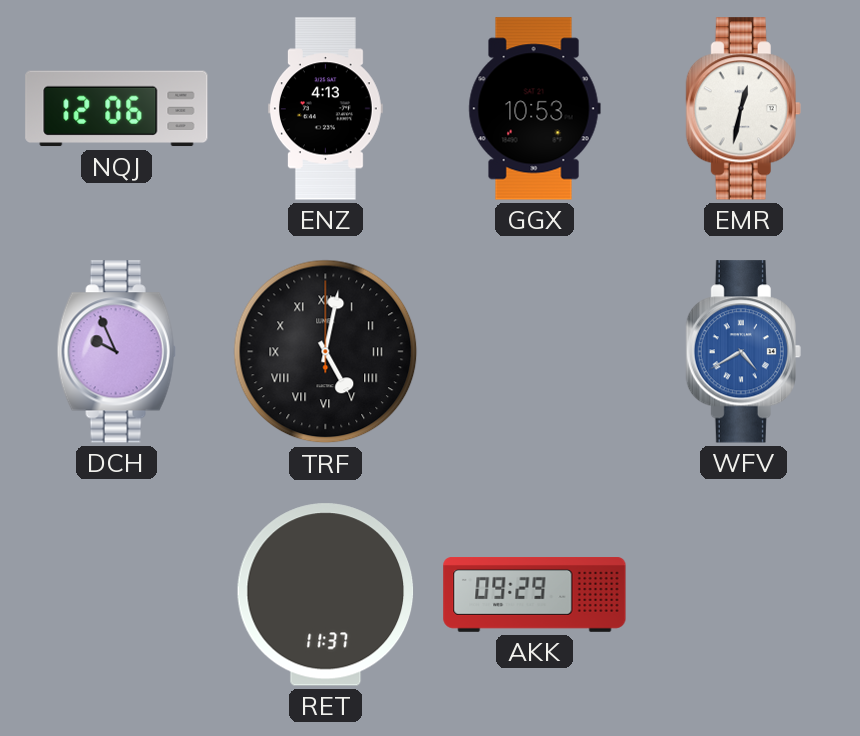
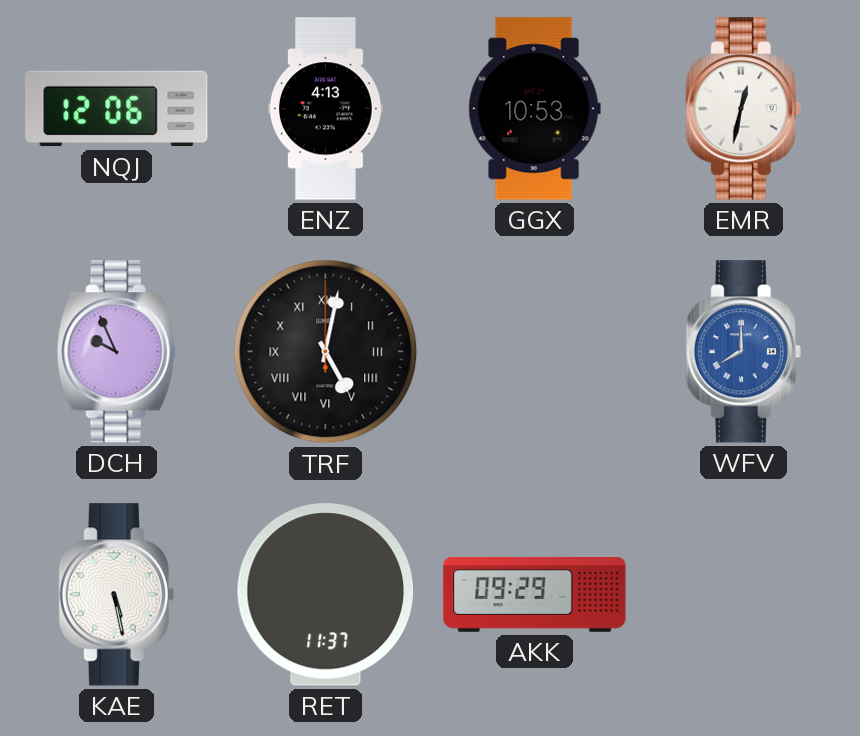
WFV: 4:40 -> 8:00
KAE: none -> 5:28
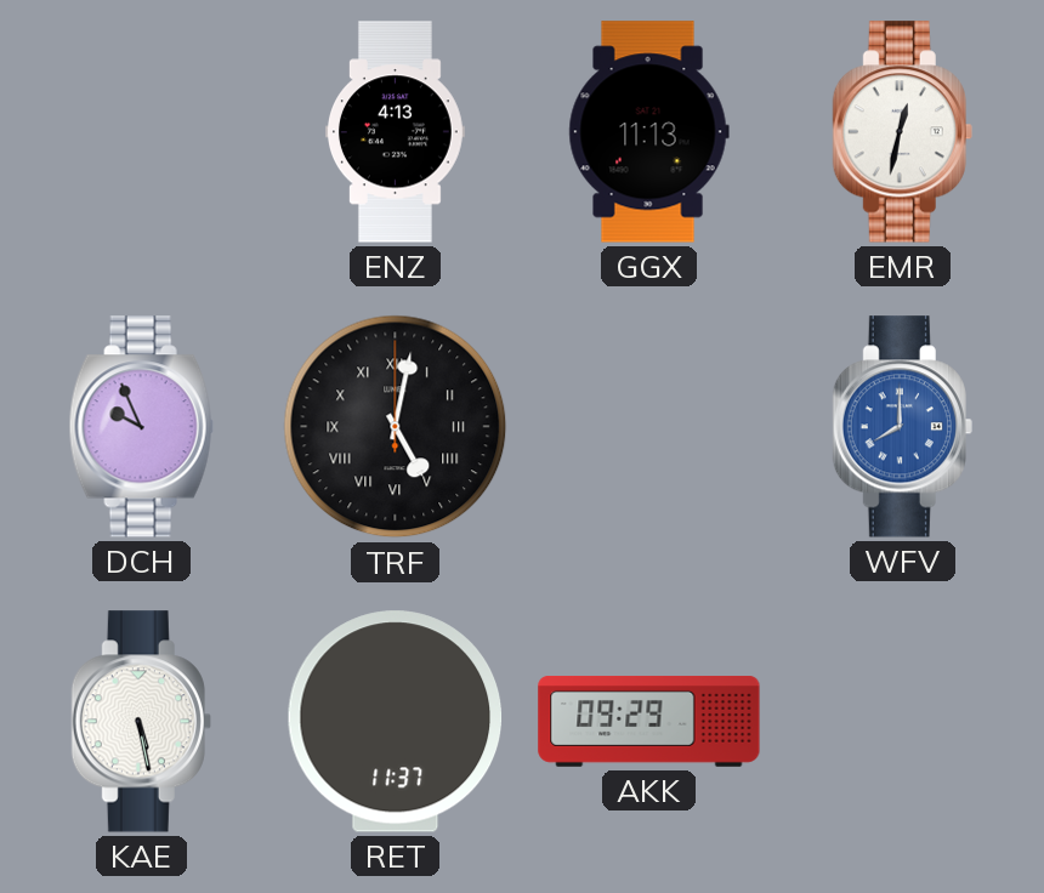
NQJ: 12:06 -> none
GGX: 10:53 -> 11:13
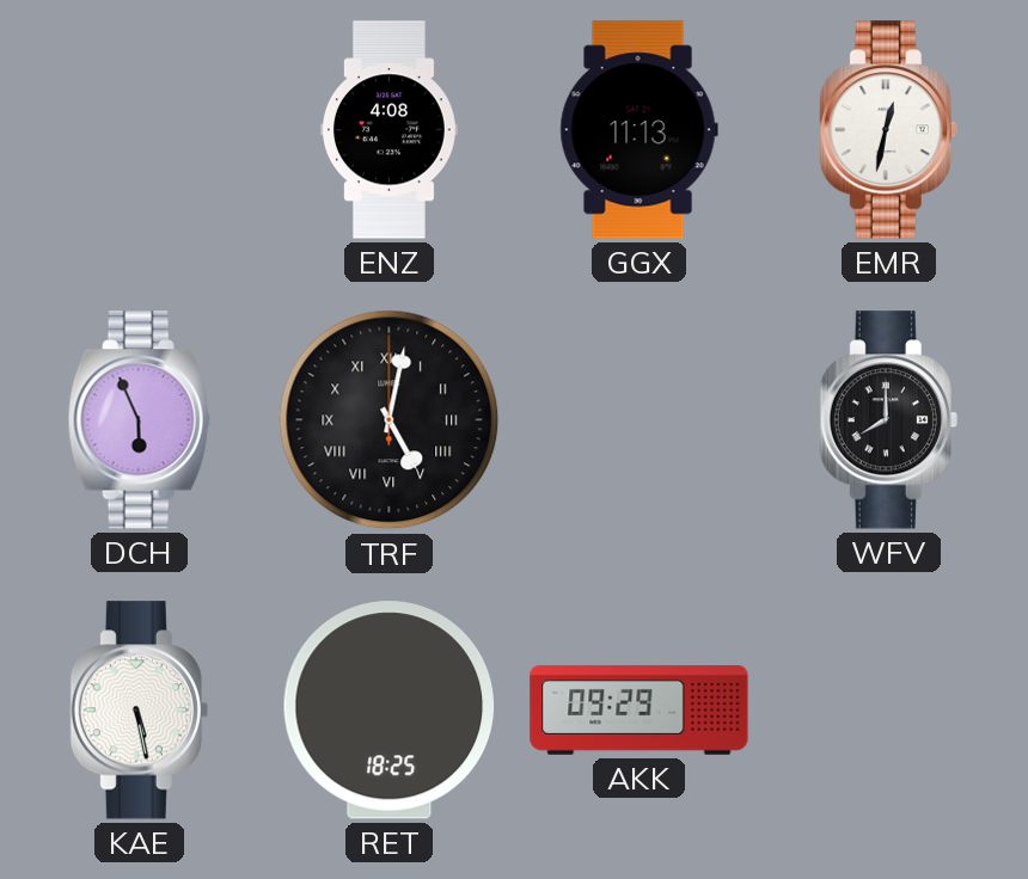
ENZ: 4:13 -> 4:08
DCH: 9:56 -> 5:56
WFV dial: blue -> black
RET: 11:37 -> 18:25
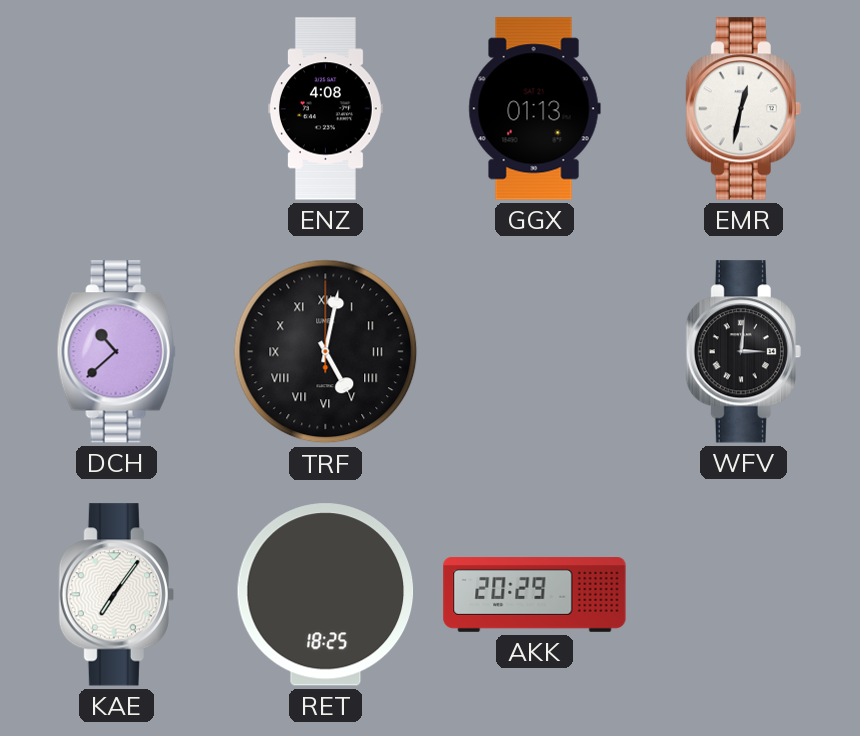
GGX: 11:13 -> 01:13
DCH: 5:56 -> 10:38
WFV: 8:00 -> 3:01
KAE: 5:28 -> 7:06
AKK: 09:29 -> 20:29
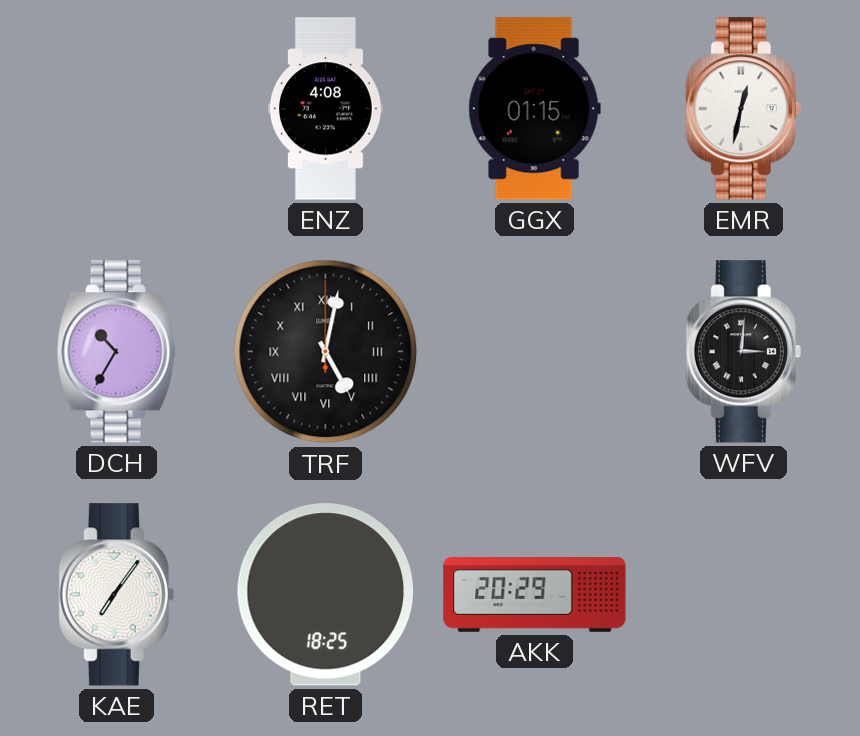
GGX: 01:13 -> 01:15
DCH: 10:38 -> 10:35
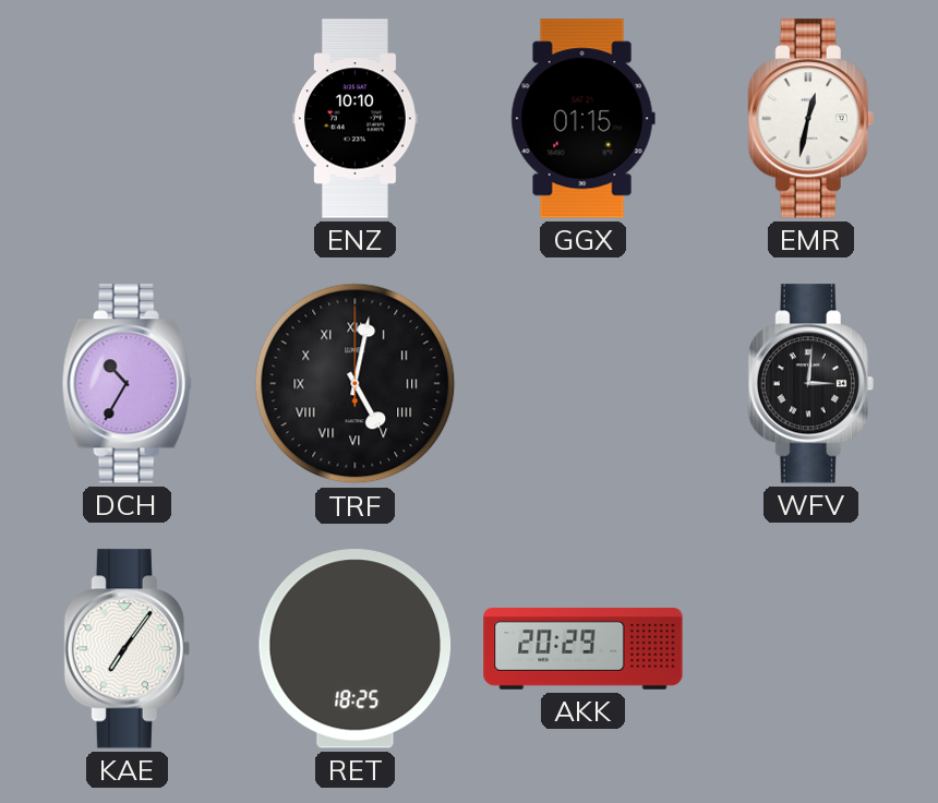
ENZ: 4:08 -> 10:10
